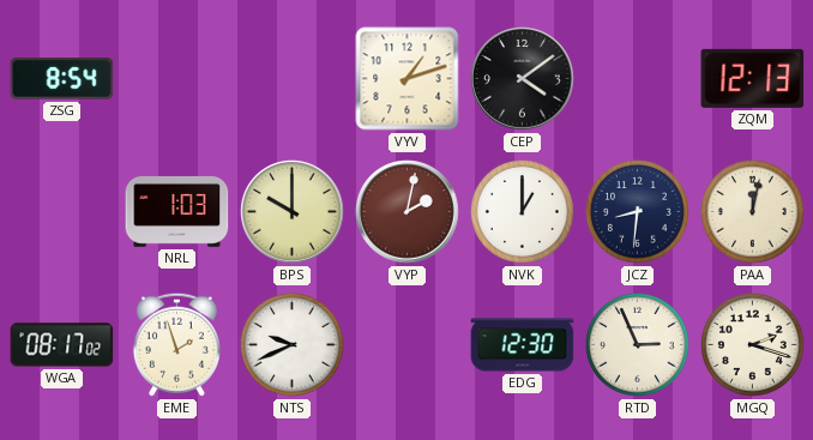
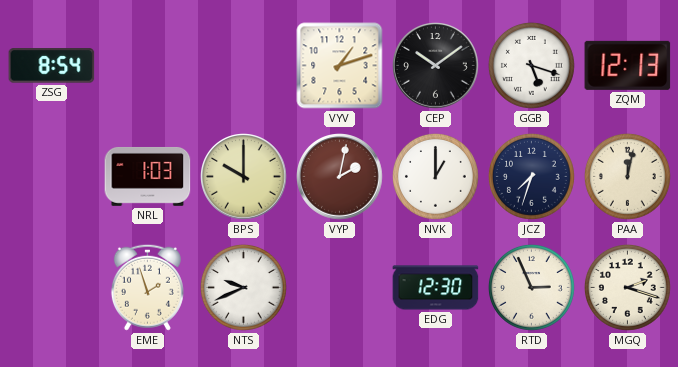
CEP: 4:09 -> 10:09
GGB: none -> 5:18
JCZ: 8:31 -> 7:33
WGA: 08:17 -> none
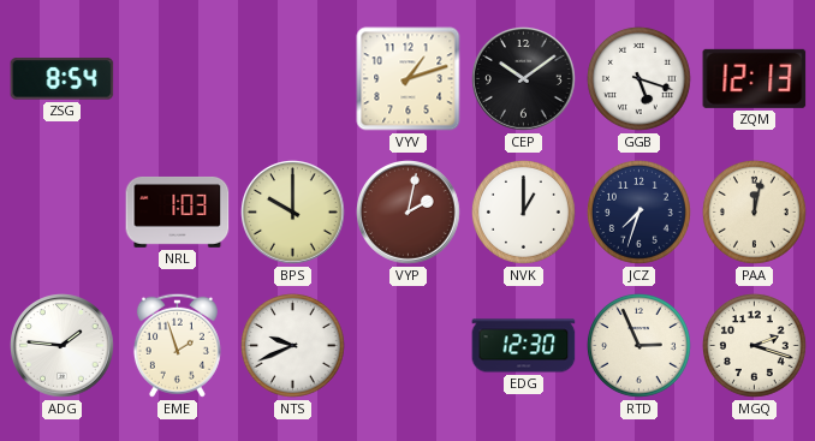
ADG: none -> 1:46
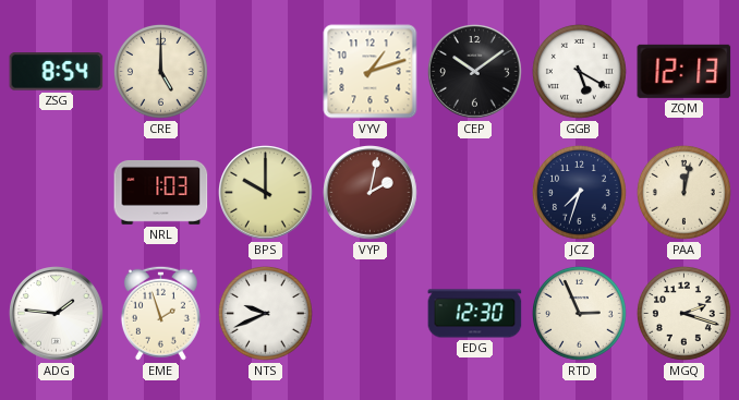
CRE: none -> 5:00
GGB: 5:18 -> 5:20
NVK: 1:00 -> none
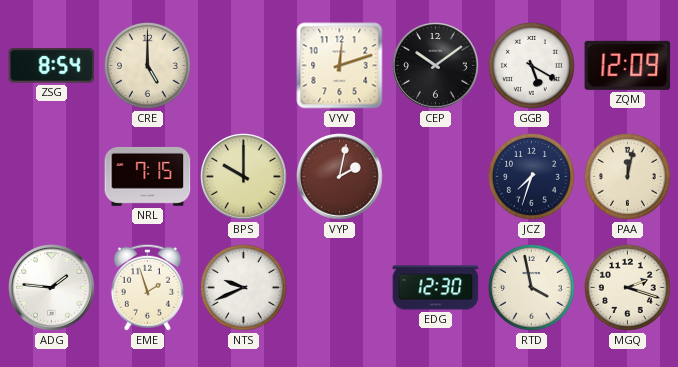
VYV: 1:12 -> 12:12
ZQM: 12:13 -> 12:09
NRL: 1:03 -> 7:15
RTD: 2:56 -> 3:58
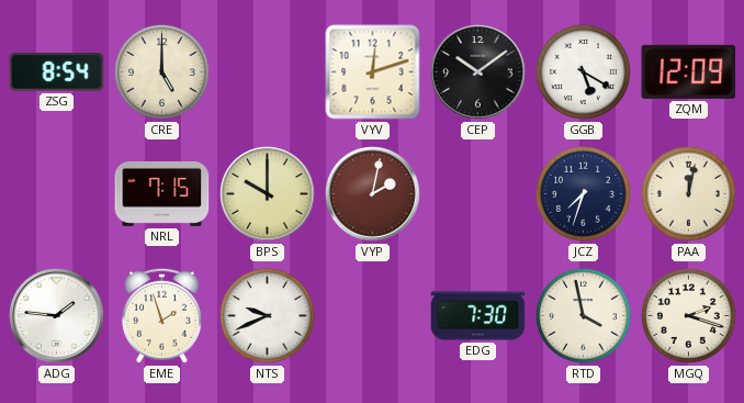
EDG: 12:30 -> 7:30
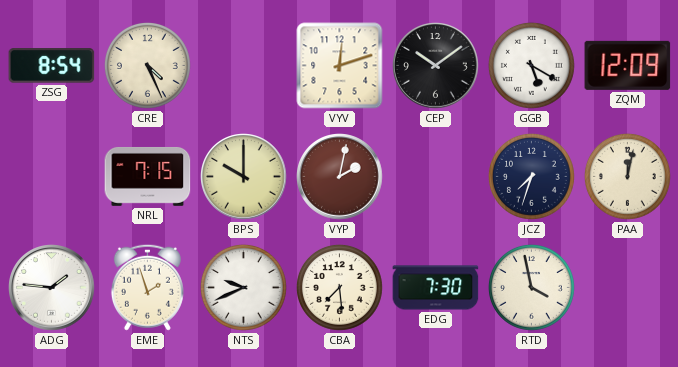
CRE: 5:00 -> 4:26
CBA: none -> 7:29
MGQ: 2:18 -> none
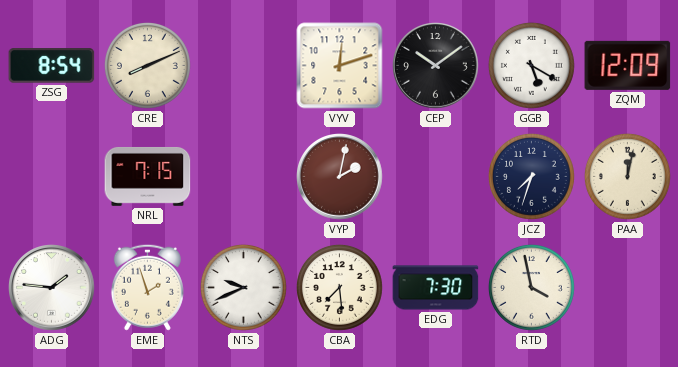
CRE: 4:26 -> 8:11
BPS: 10:00 -> none
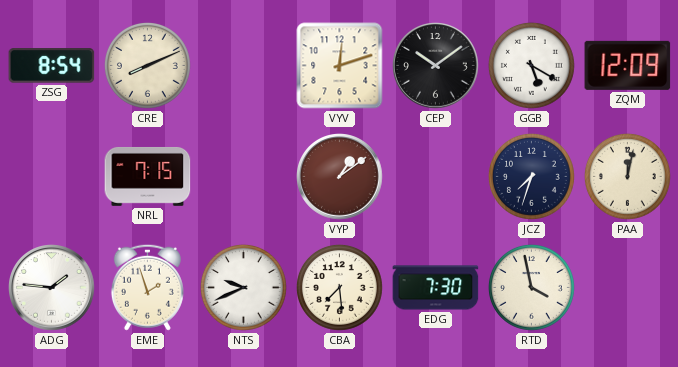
VYP: 2:02 -> 1:09
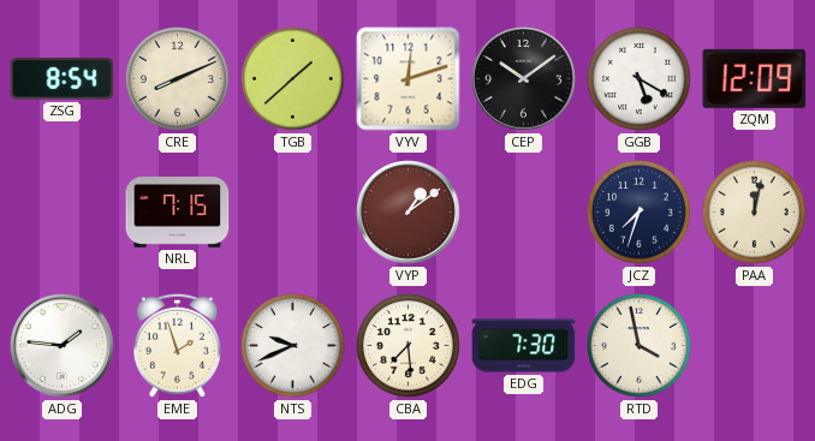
TGB: none -> 1:38
